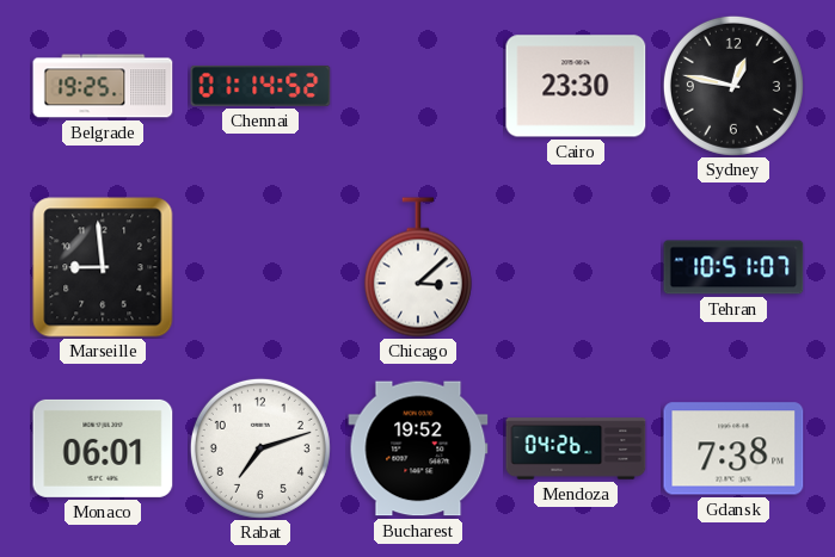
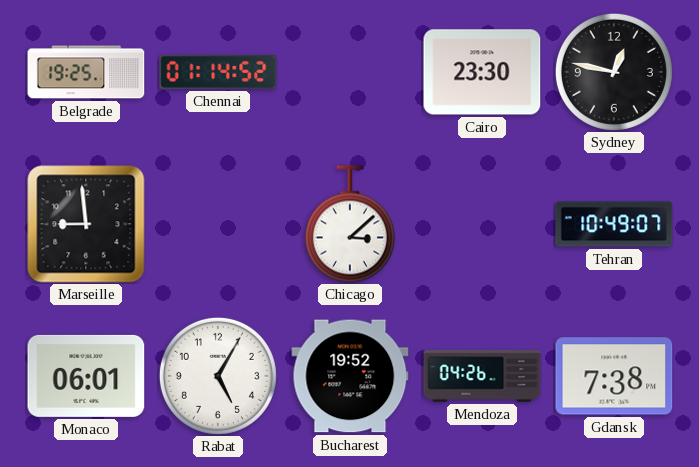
Tehran: 10:51 -> 10:49
Rabat: 7:12 -> 5:05
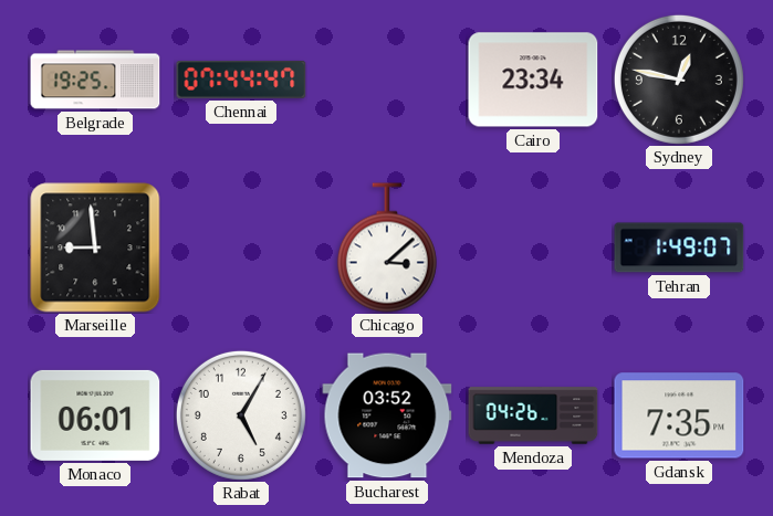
Chennai: 01:14 -> 07:44
Cairo: 23:30 -> 23:34
Tehran: 10:49 -> 1:49
Bucharest: 19:52 -> 03:52
Gdansk: 7:38 -> 7:35
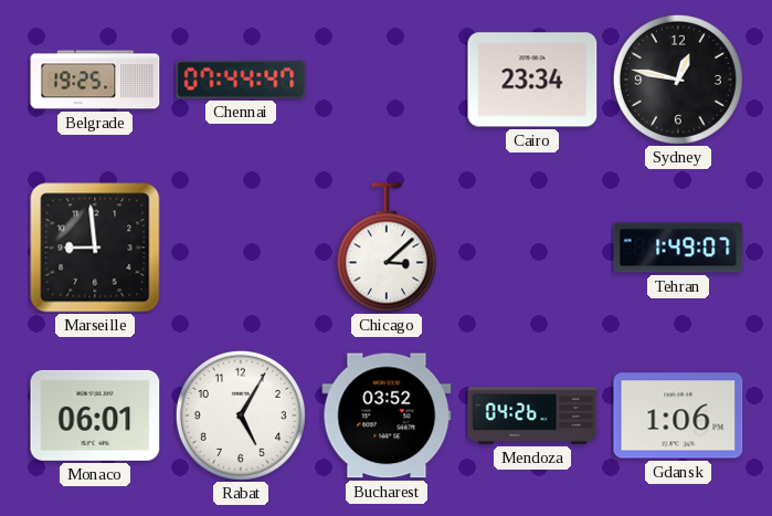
Gdansk: 7:35 -> 1:06
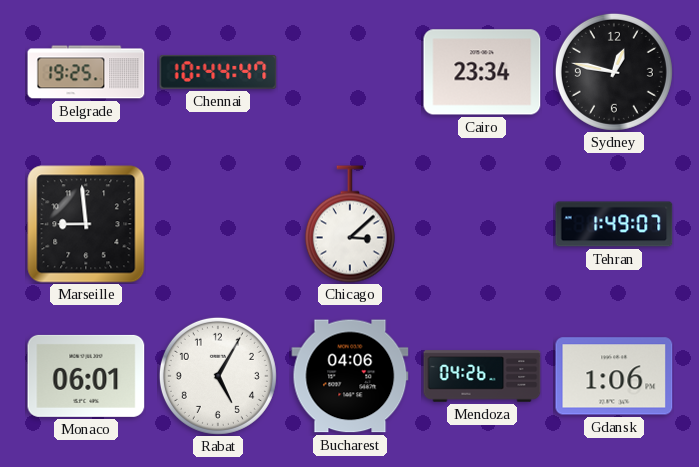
Chennai: 07:44 -> 10:44
Bucharest: 03:52 -> 04:06
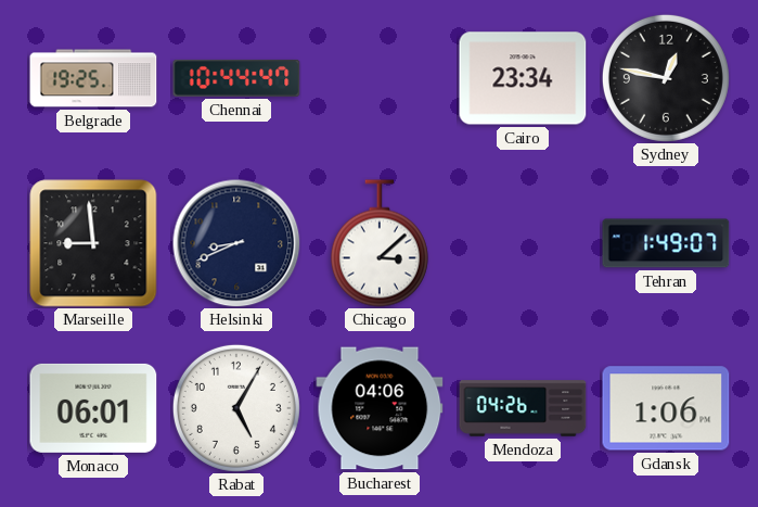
Helsinki: none -> 8:41
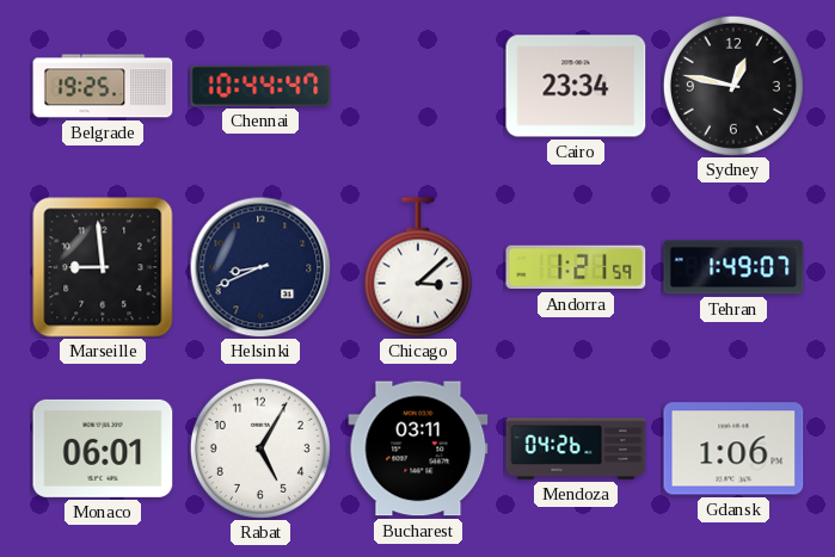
Andorra: none -> 1:21
Bucharest: 04:06 -> 03:11
